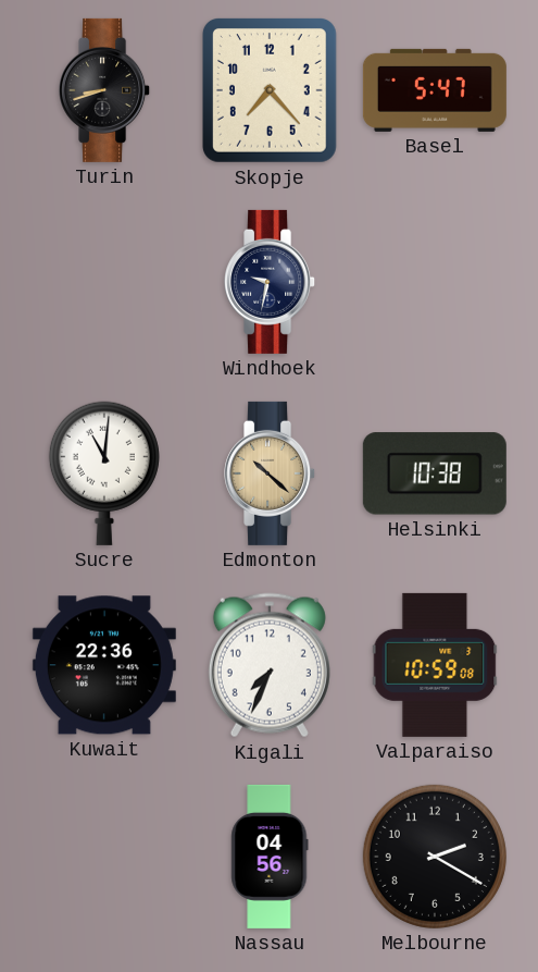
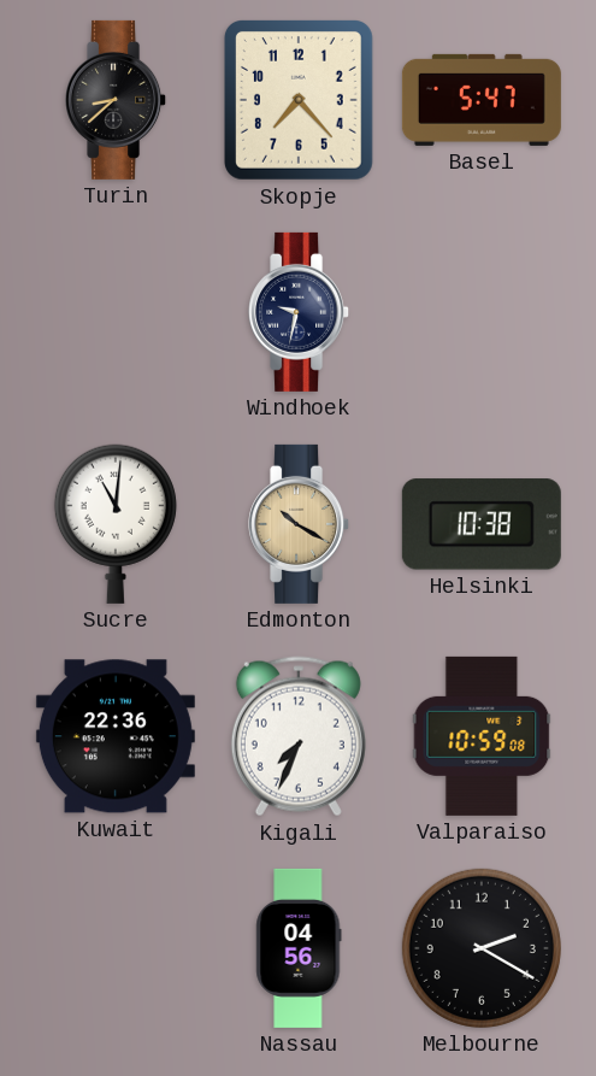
Turin: 8:42 -> 8:38
Edmonton: 10:22 -> 10:20
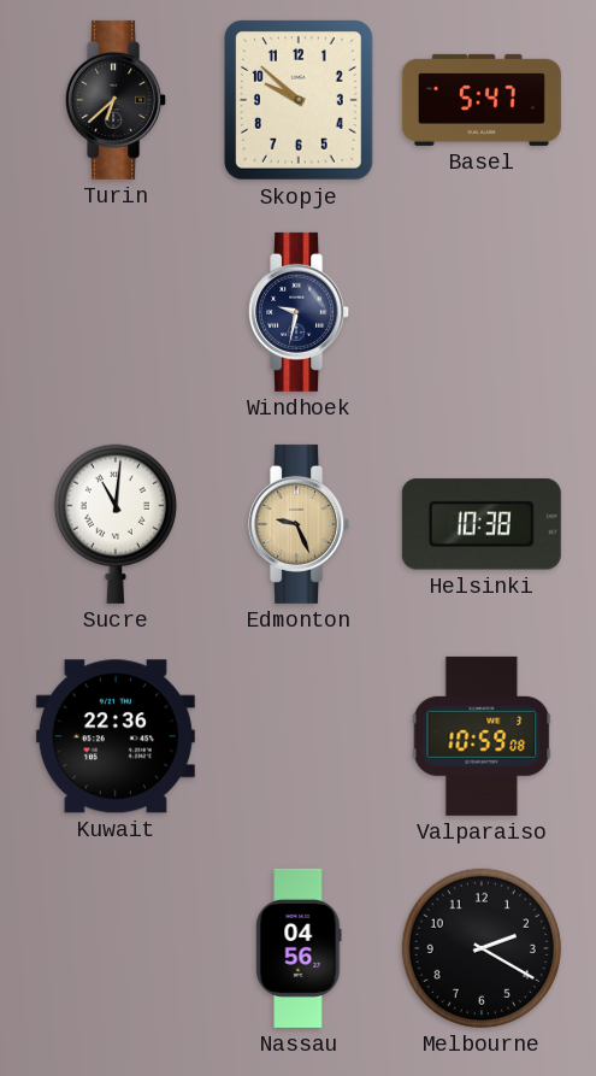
Turin: 8:38 -> 6:38
Skopje: 7:23 -> 9:52
Edmonton: 10:20 -> 9:26
Kigali: 7:34 -> none
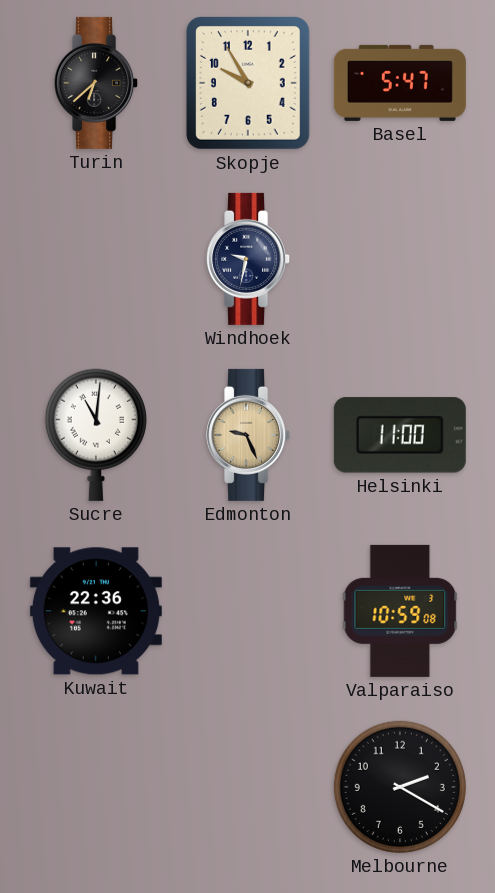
Skopje: 9:52 -> 9:55
Helsinki: 10:38 -> 11:00
Nassau: 04:56 -> none
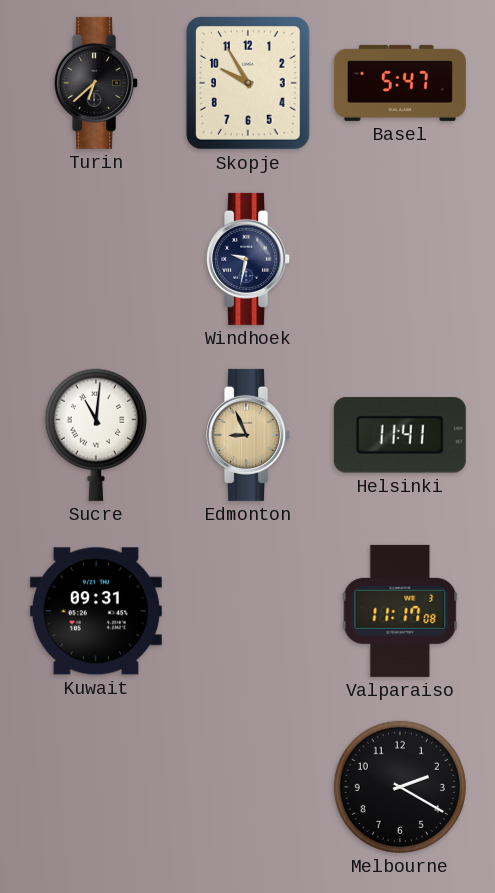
Edmonton: 9:26 -> 8:56
Helsinki: 11:00 -> 11:41
Kuwait: 22:36 -> 09:31
Valparaiso: 10:59 -> 11:17
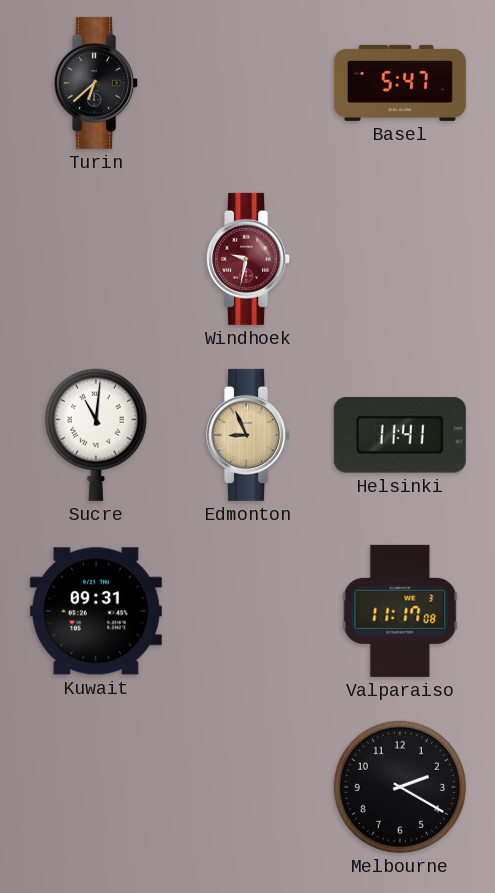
Skopje: 9:55 -> none
Windhoek dial: navy -> burgundy
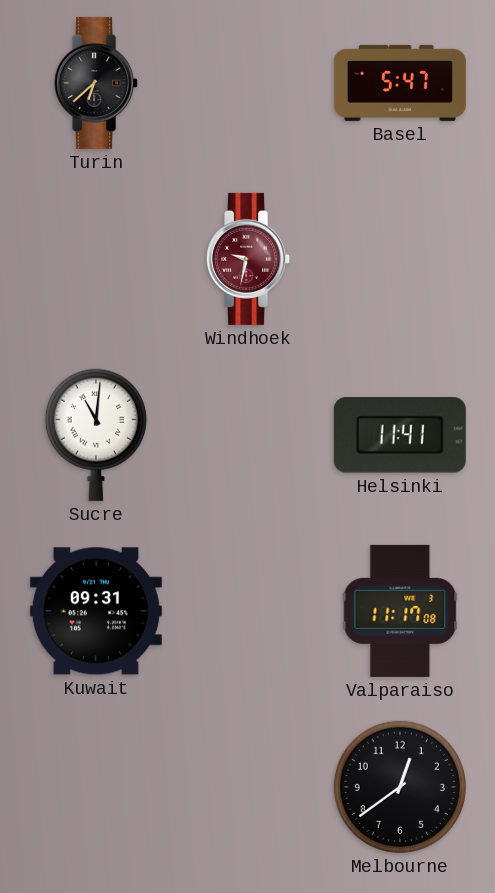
Edmonton: 8:56 -> none
Melbourne: 2:20 -> 12:39
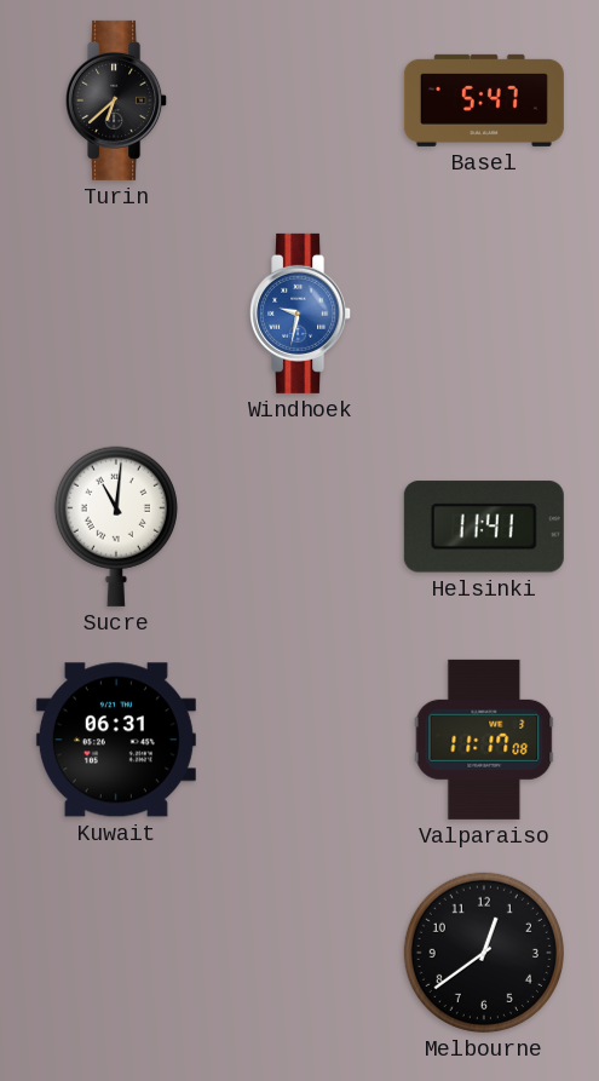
Windhoek dial: burgundy -> blue
Kuwait: 09:31 -> 06:31
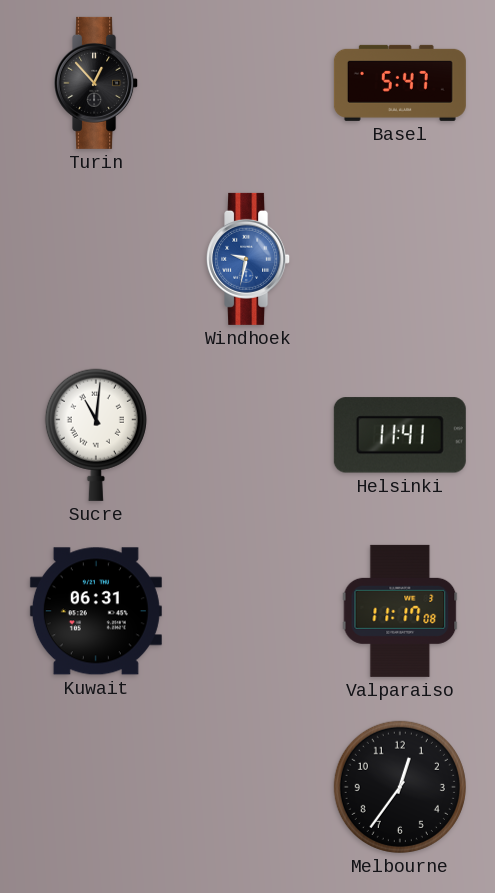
Turin: 6:38 -> 12:53
Melbourne: 12:39 -> 12:36
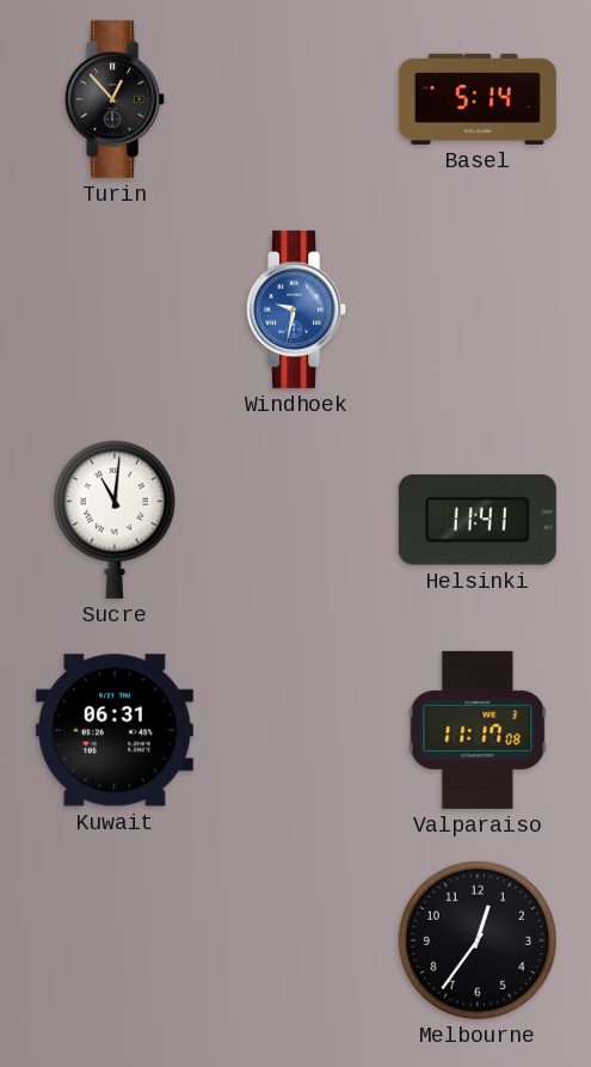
Basel: 5:47 -> 5:14
